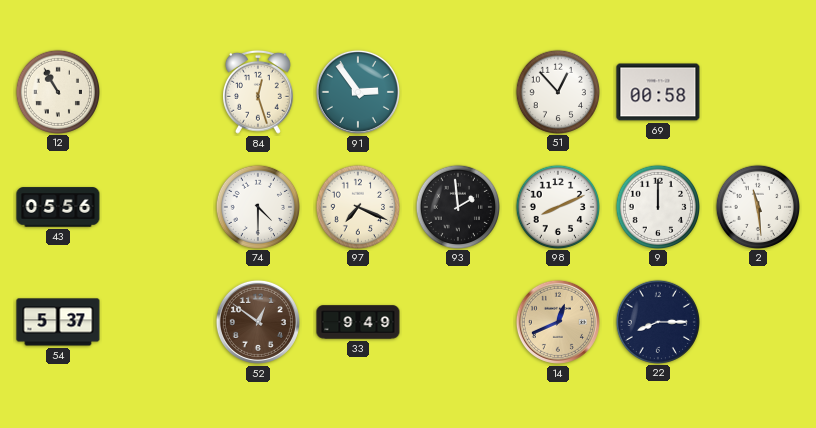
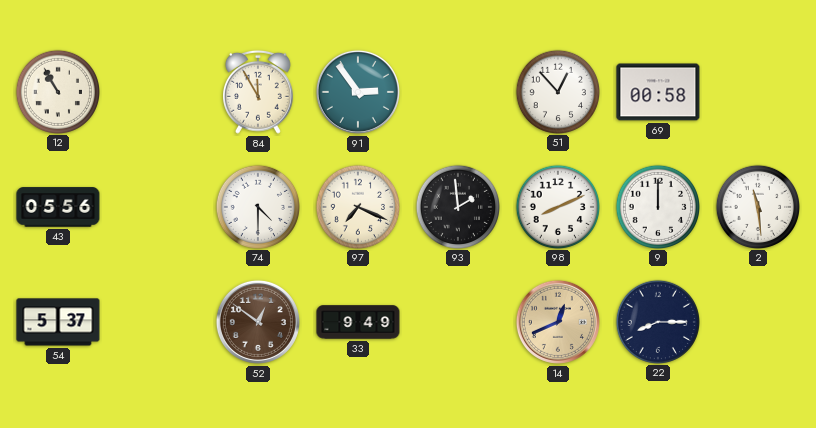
84: 12:27 -> 11:55
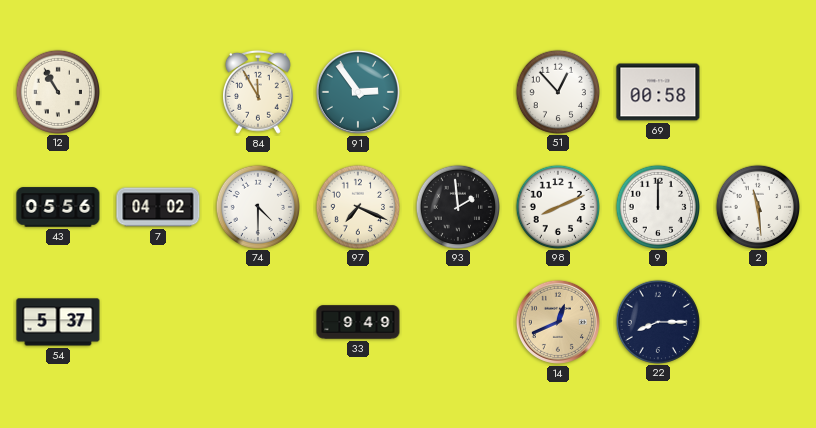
7: none -> 04:02
52: 12:51 -> none
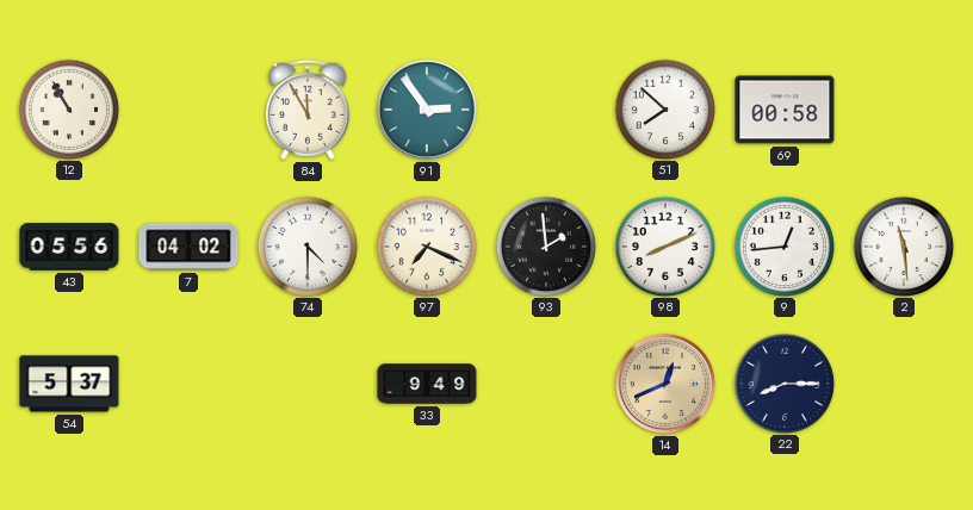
51: 12:53 -> 7:52
9: 12:00 -> 12:44
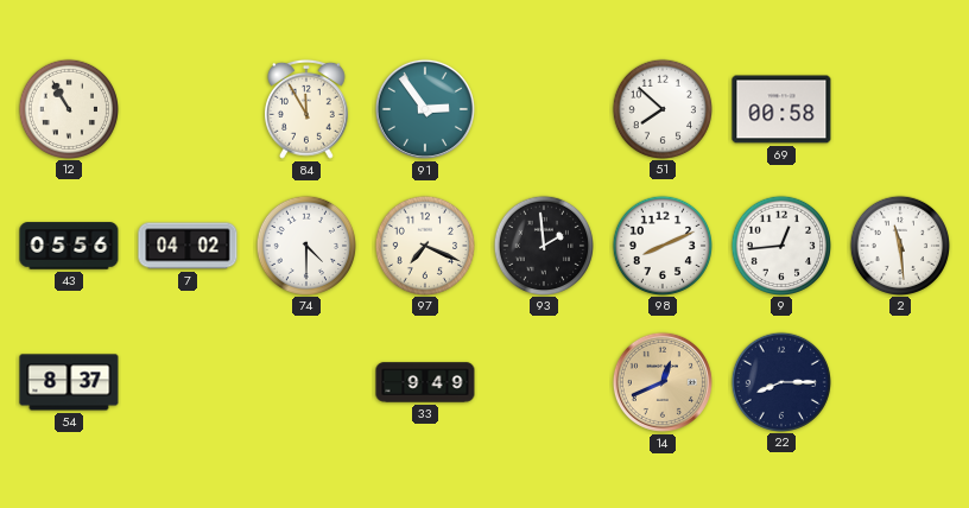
54: 5:37 -> 8:37
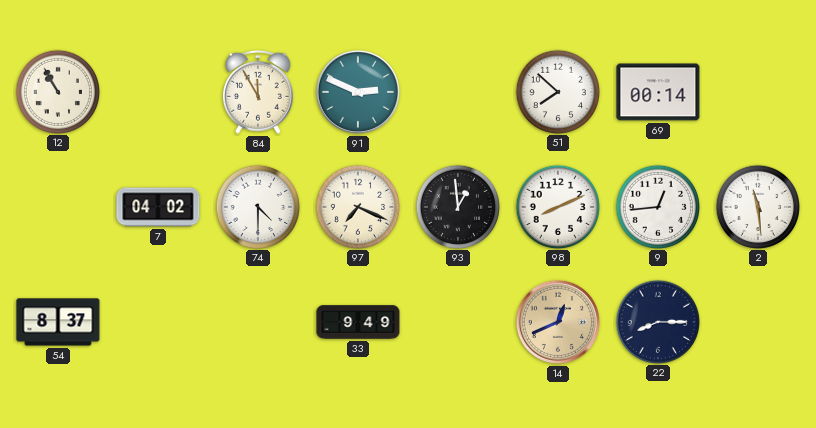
91: 2:54 -> 2:49
69: 00:58 -> 00:14
43: 05:56 -> none
93: 1:59 -> 12:59
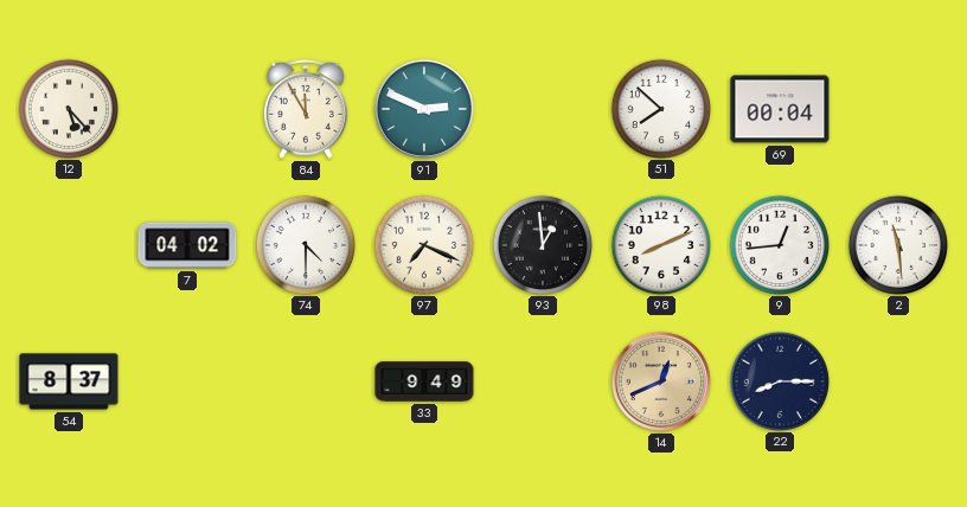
12: 10:55 -> 5:23
69: 00:14 -> 00:04
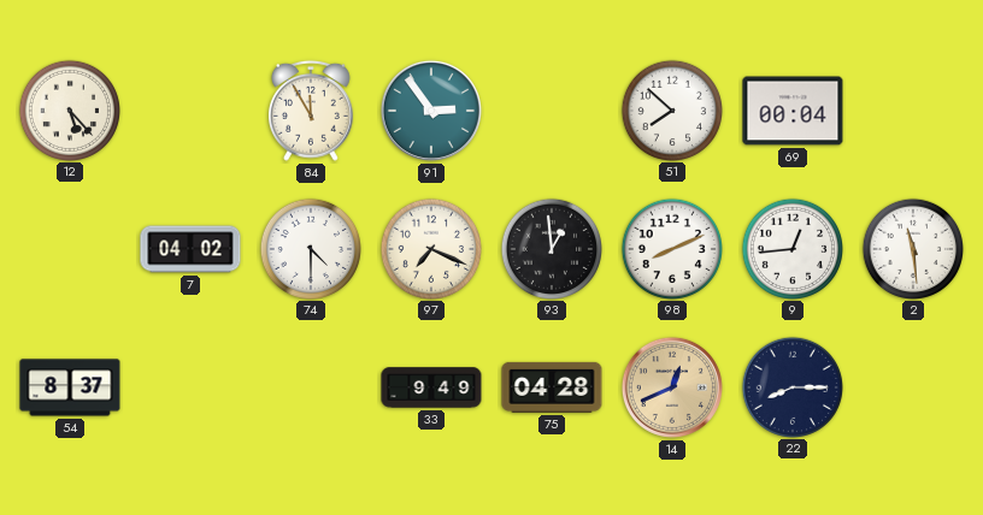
91: 2:49 -> 2:54
75: none -> 04:28
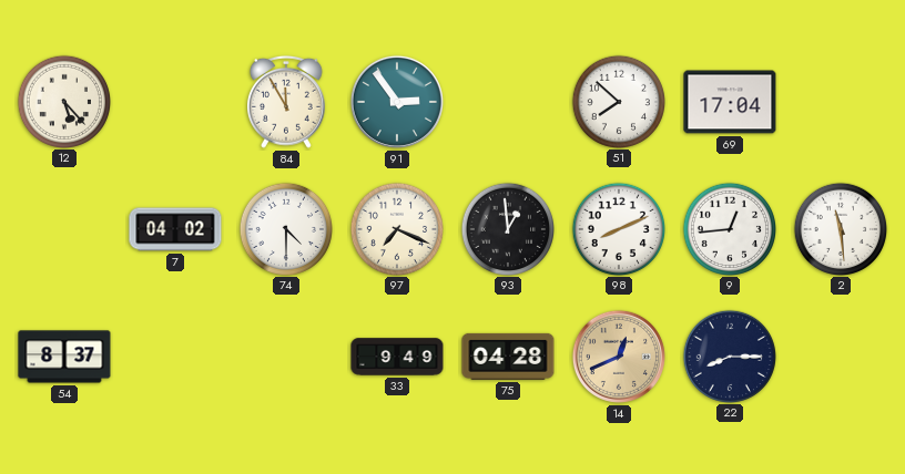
69: 00:04 -> 17:04
